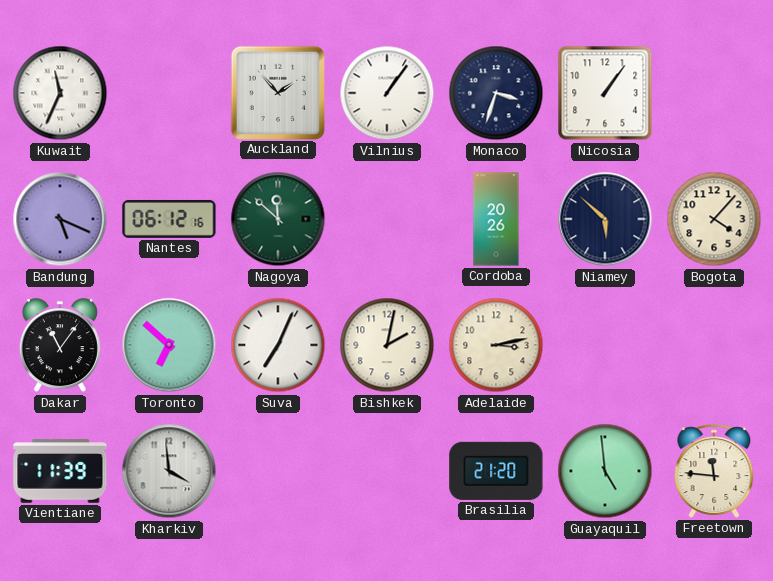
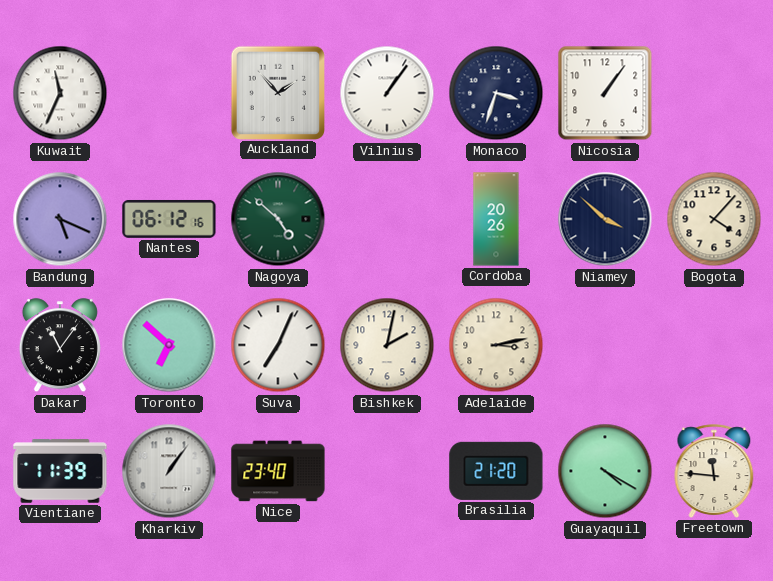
Nagoya: 11:52 -> 4:52
Niamey: 5:52 -> 3:52
Kharkiv: 3:59 -> 1:06
Nice: none -> 23:40
Guayaquil: 4:59 -> 4:20
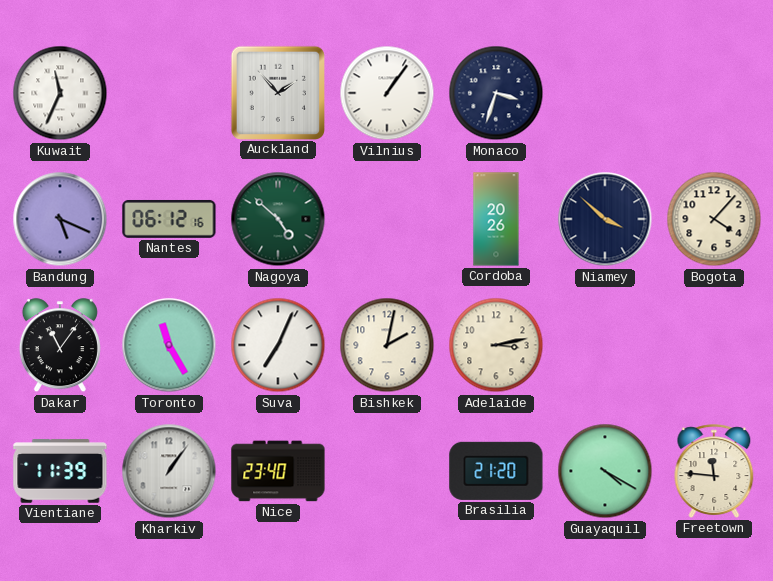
Nicosia: 1:06 -> none
Toronto: 6:52 -> 11:25
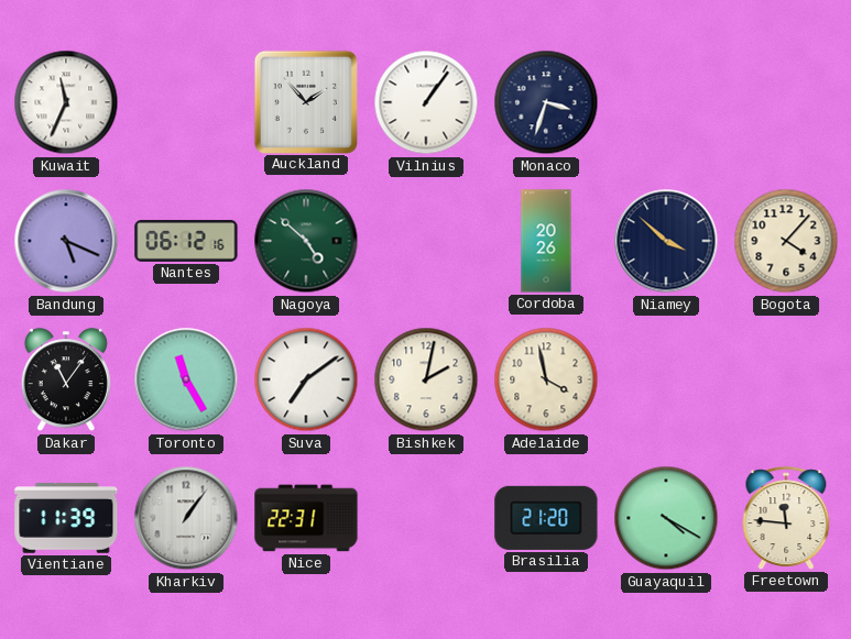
Suva: 7:04 -> 7:09
Adelaide: 3:13 -> 3:58
Nice: 23:40 -> 22:31
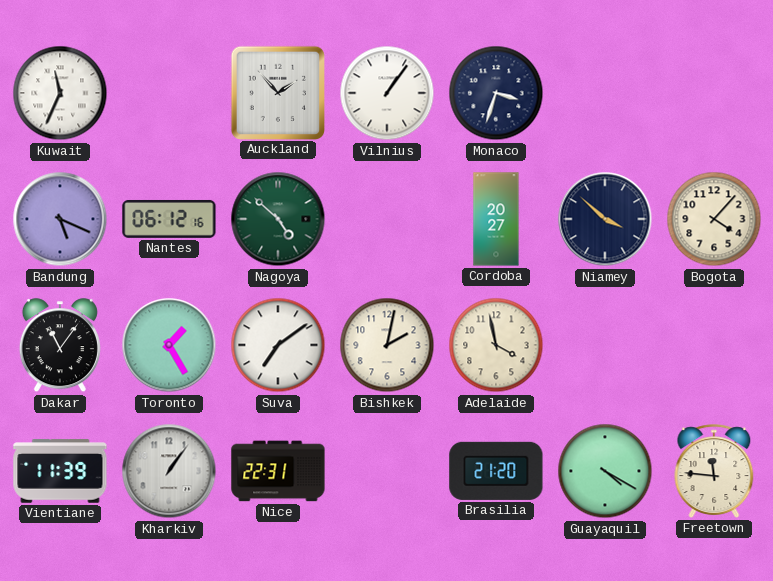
Cordoba: 20:26 -> 20:27
Toronto: 11:25 -> 1:25
